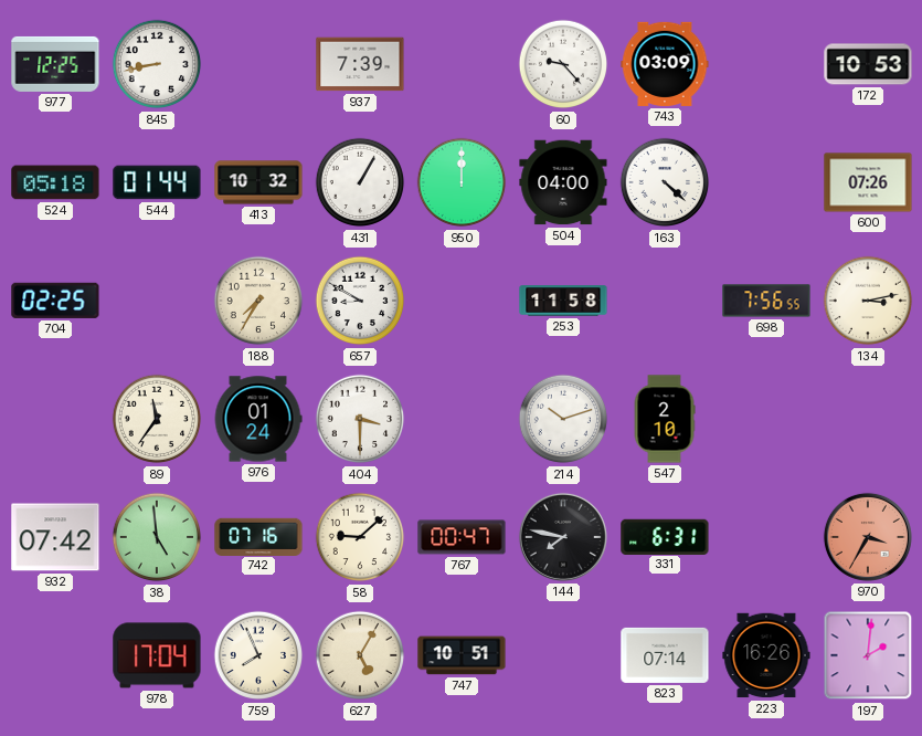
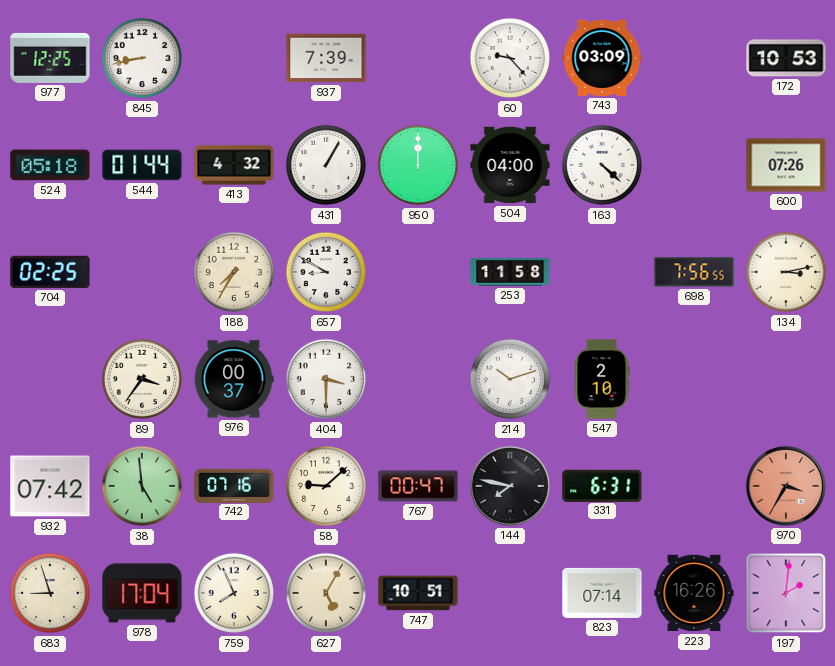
413: 10:32 -> 4:32
89: 11:36 -> 3:36
976: 01:24 -> 00:37
683: none -> 8:57
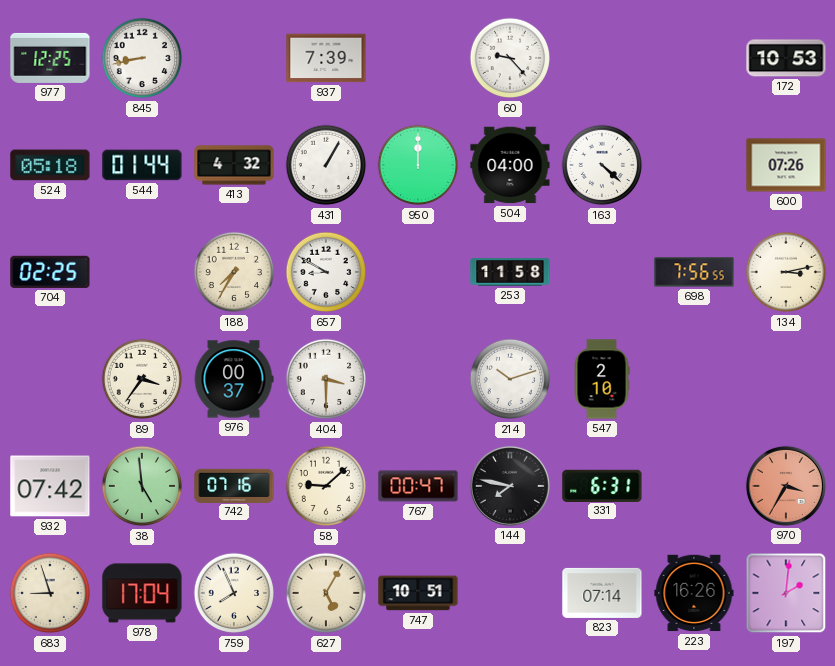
743: 03:09 -> none
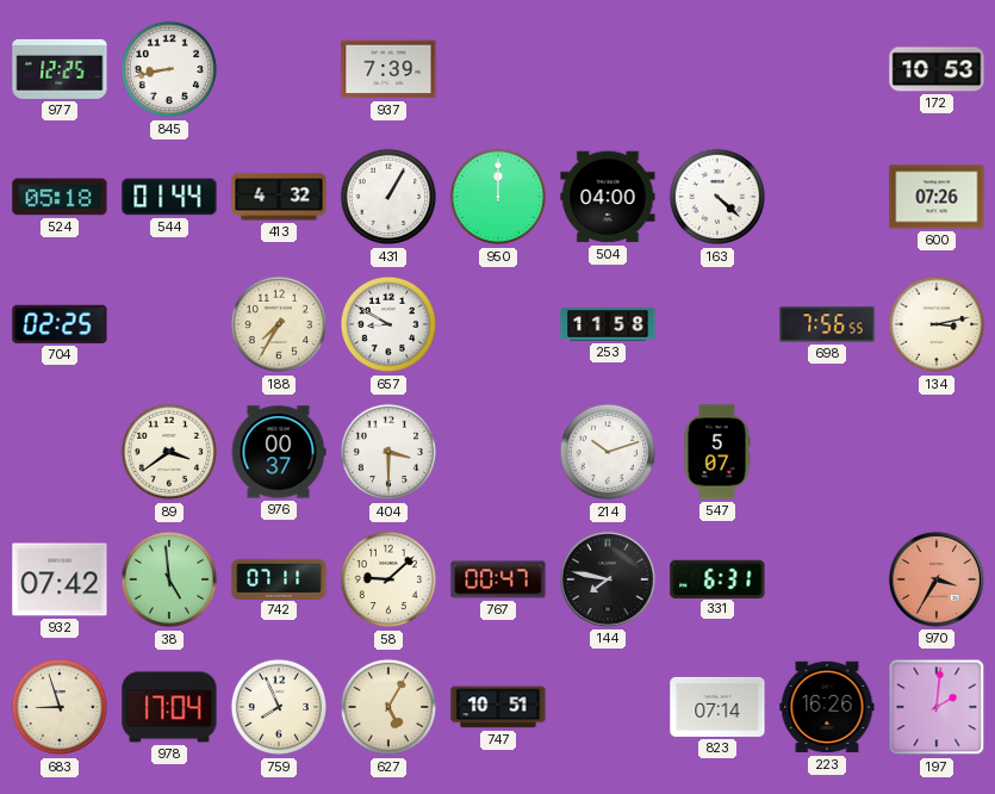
60: 9:23 -> none
89: 3:36 -> 3:39
547: 2:10 -> 5:07
742: 07:16 -> 07:11
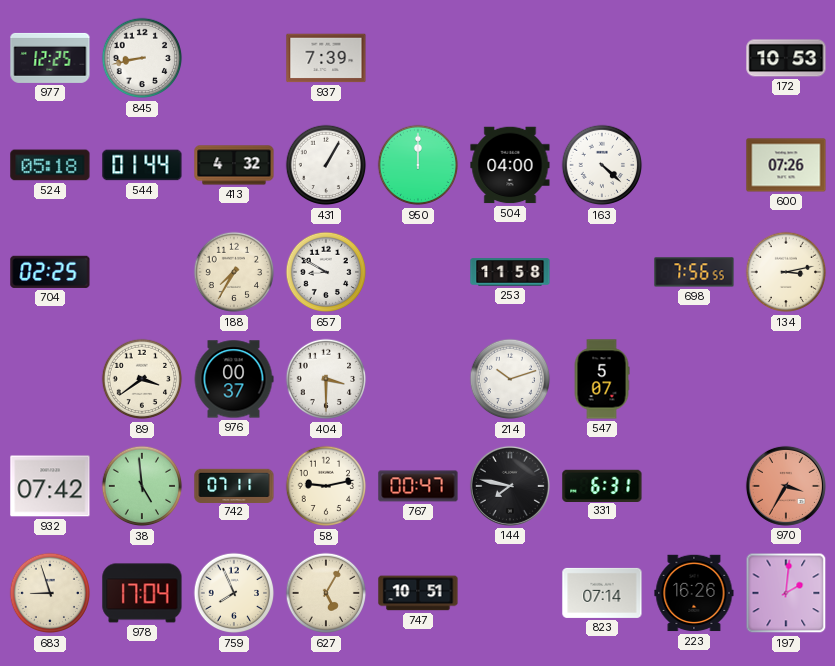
58: 9:08 -> 9:13
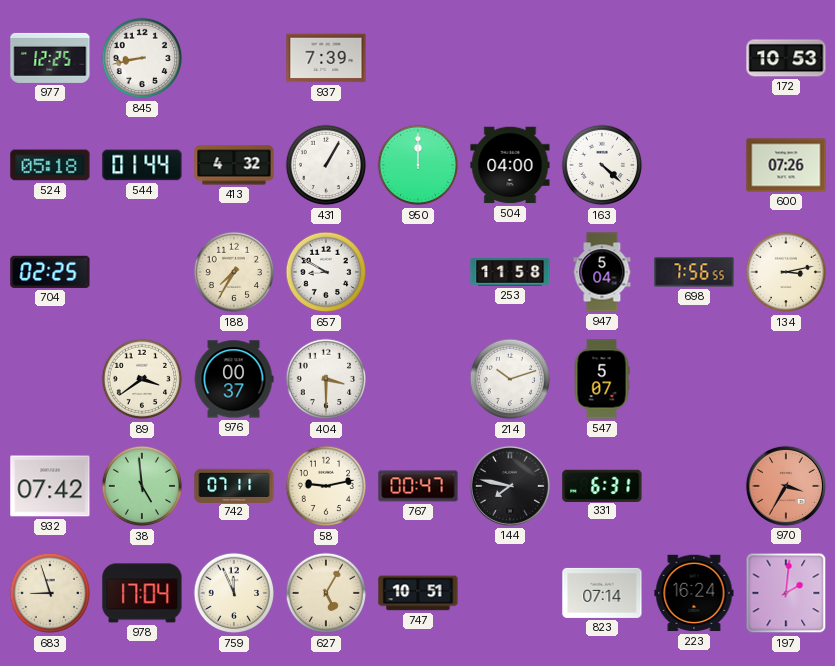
947: none -> 5:04
759: 7:56 -> 11:56
223: 16:26 -> 16:24
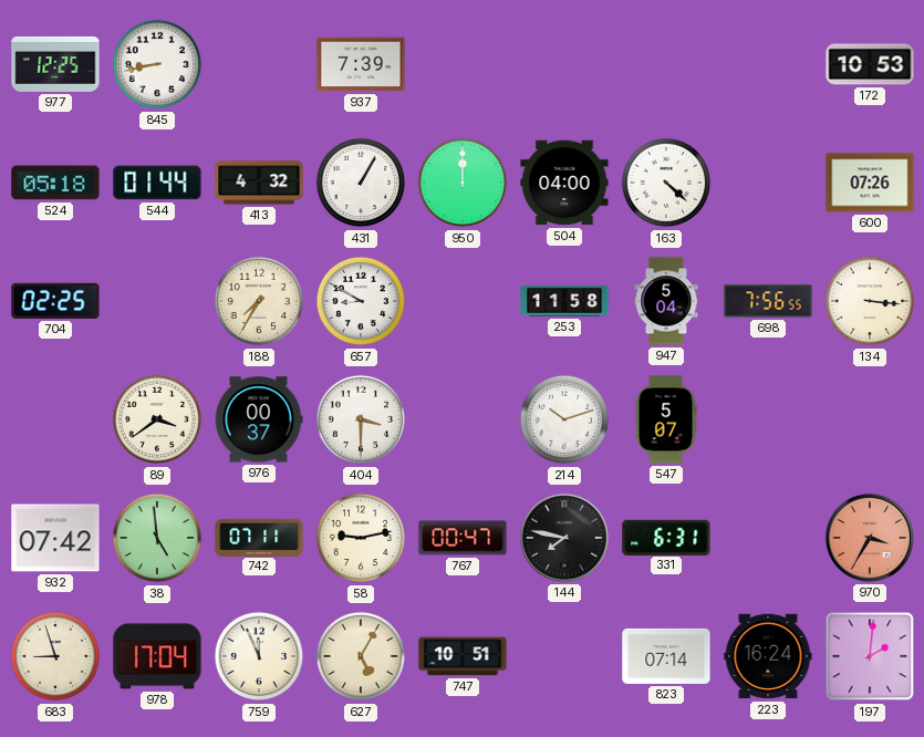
134: 3:13 -> 3:16
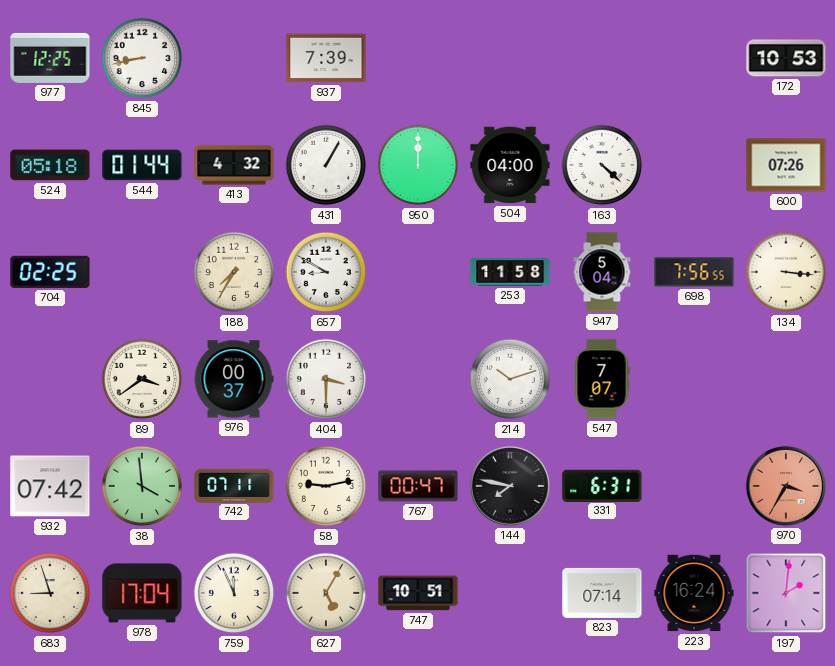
547: 5:07 -> 7:07
38: 4:59 -> 3:59
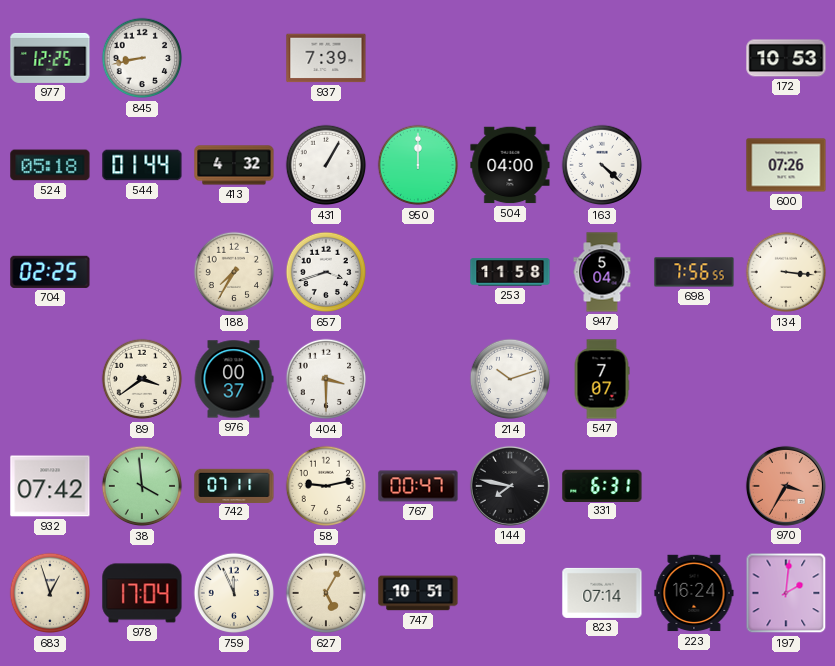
657: 8:50 -> 3:42
683: 8:57 -> 12:57
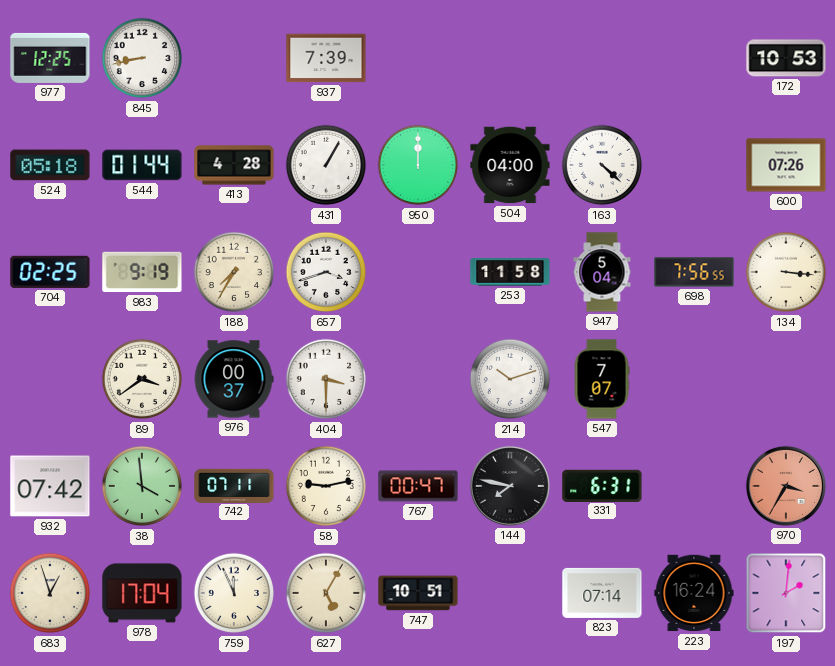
413: 4:32 -> 4:28
983: none -> 9:19
